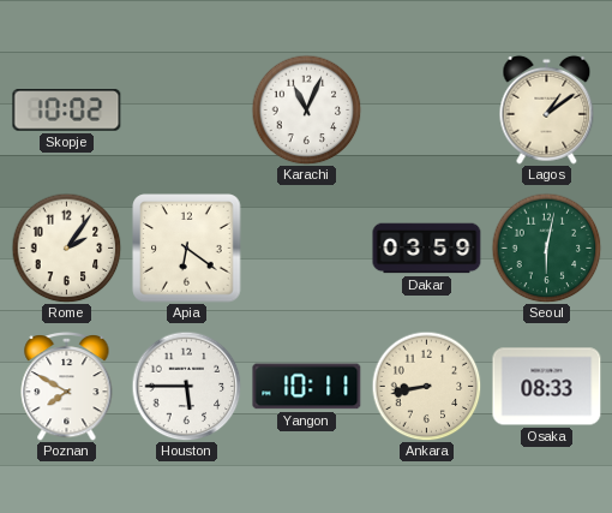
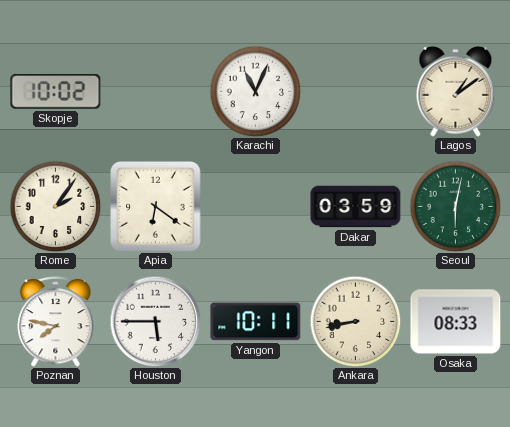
Poznan: 7:50 -> 7:47
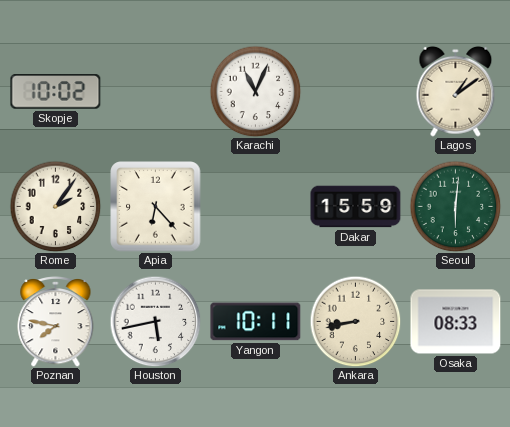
Apia: 6:21 -> 6:23
Dakar: 03:59 -> 15:59
Seoul: 6:02 -> 6:01
Houston: 5:45 -> 5:43
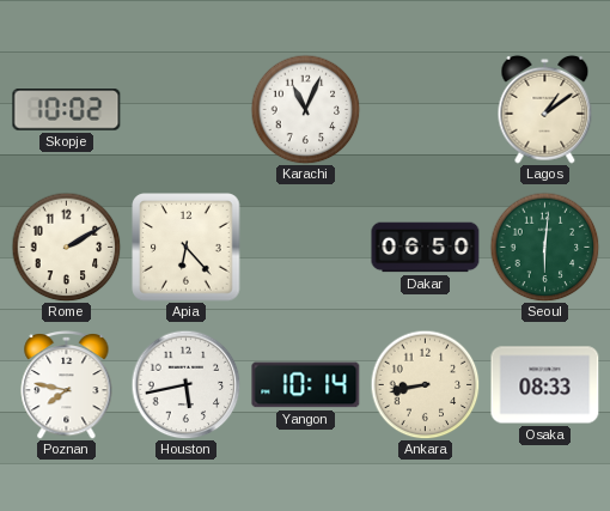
Rome: 2:06 -> 2:10
Dakar: 15:59 -> 06:50
Yangon: 10:11 -> 10:14
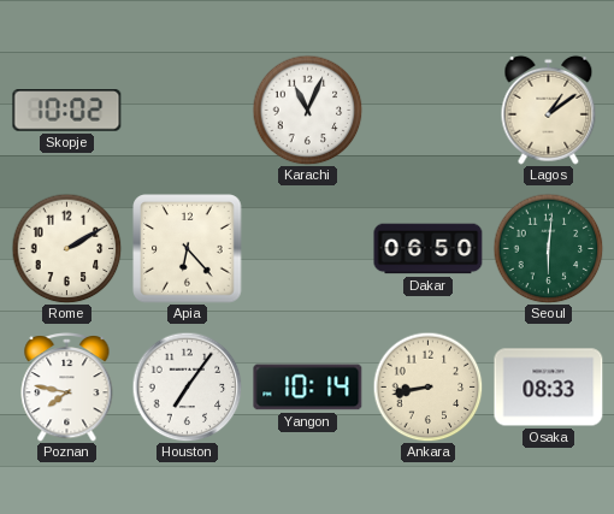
Houston: 5:43 -> 7:06
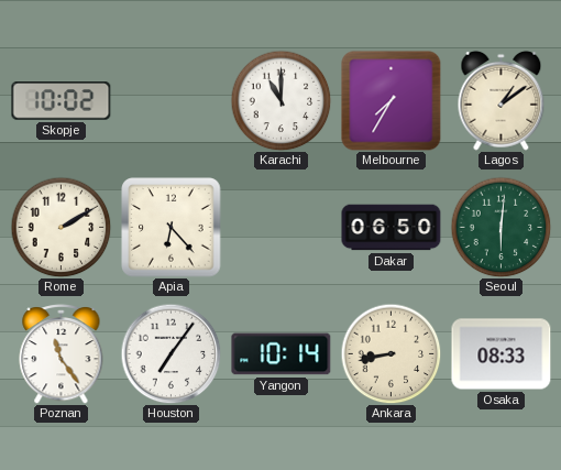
Karachi: 11:04 -> 11:00
Melbourne: none -> 7:35
Poznan: 7:47 -> 11:24
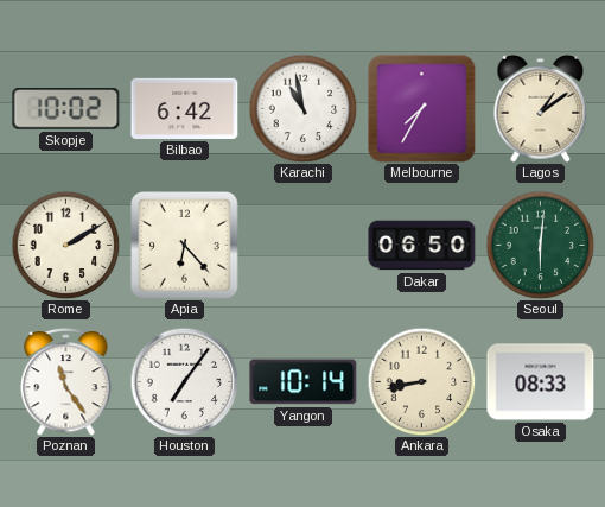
Bilbao: none -> 6:42
Karachi: 11:00 -> 10:58
